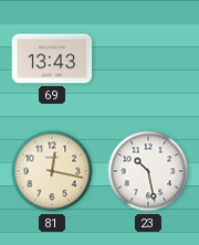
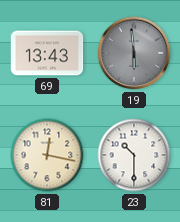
19: none -> 5:59
23: 10:28 -> 10:30
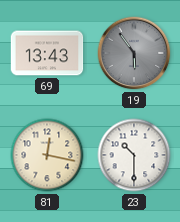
19: 5:59 -> 5:54
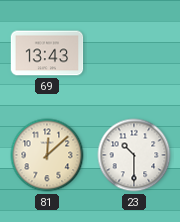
19: 5:54 -> none
81: 12:17 -> 12:08
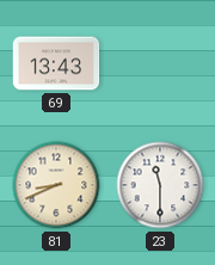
81: 12:08 -> 8:41
23: 10:30 -> 11:30
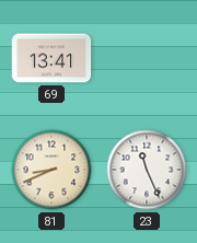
69: 13:43 -> 13:41
23: 11:30 -> 11:26
